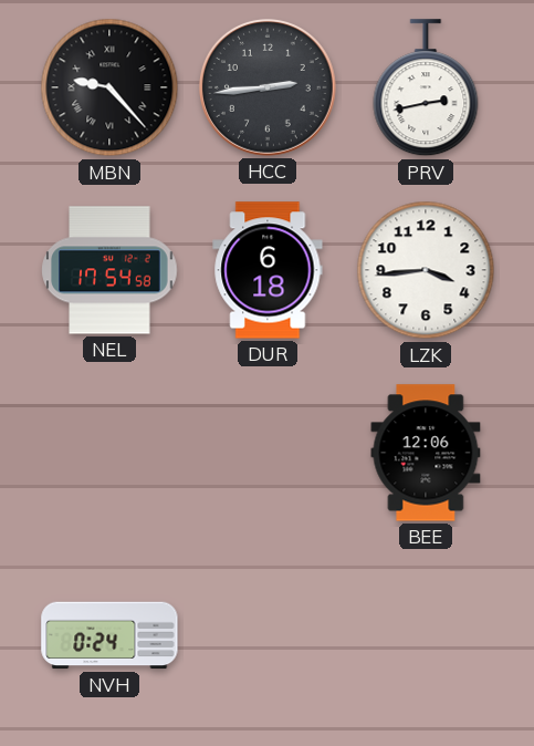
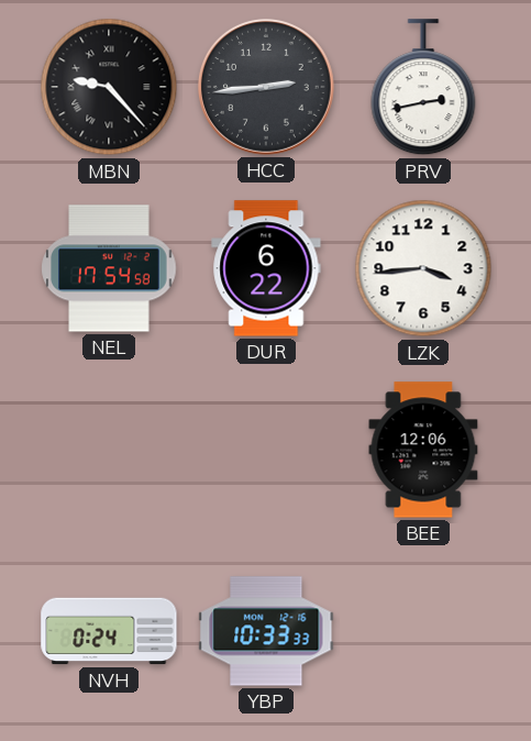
DUR: 6:18 -> 6:22
YBP: none -> 10:33
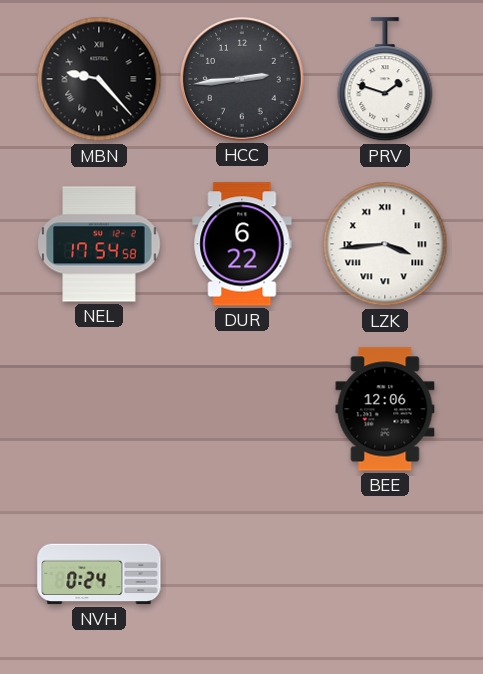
PRV: 2:43 -> 1:48
LZK numerals: Arabic -> Roman
YBP: 10:33 -> none
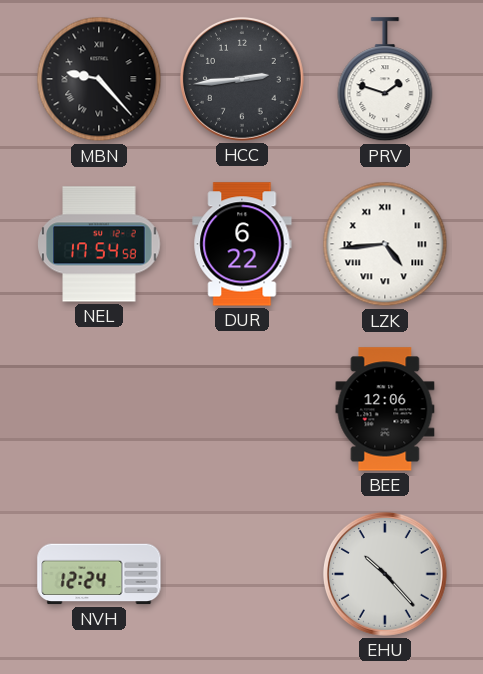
LZK: 3:44 -> 4:44
NVH: 0:24 -> 12:24
EHU: none -> 10:23
